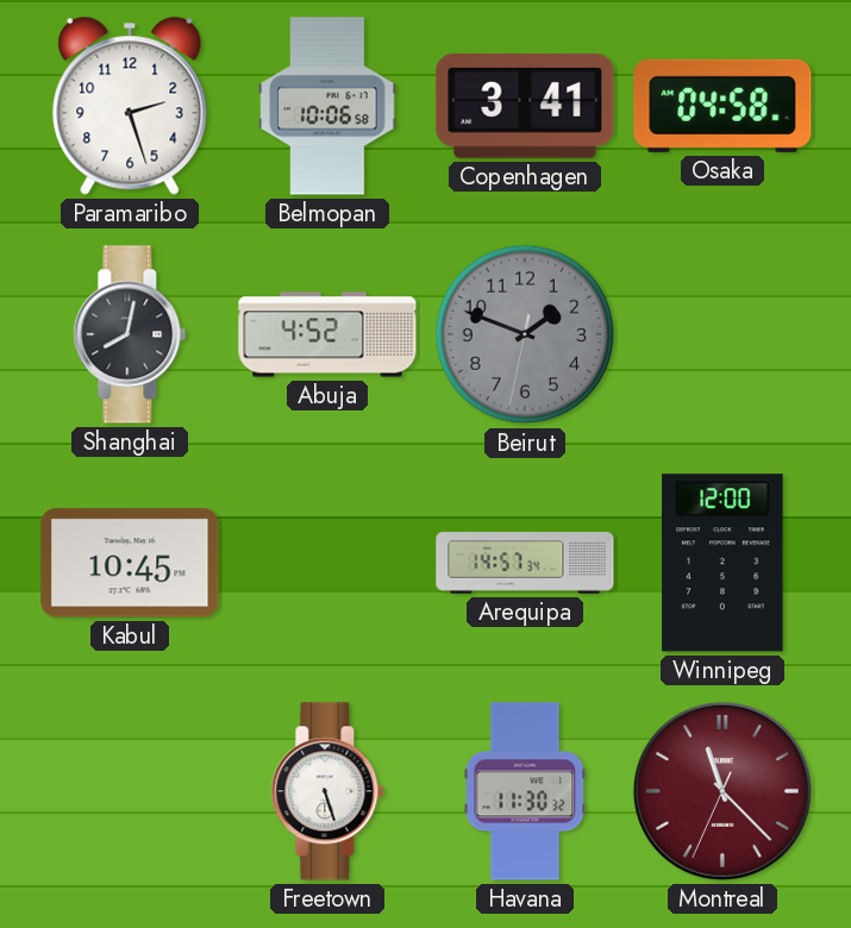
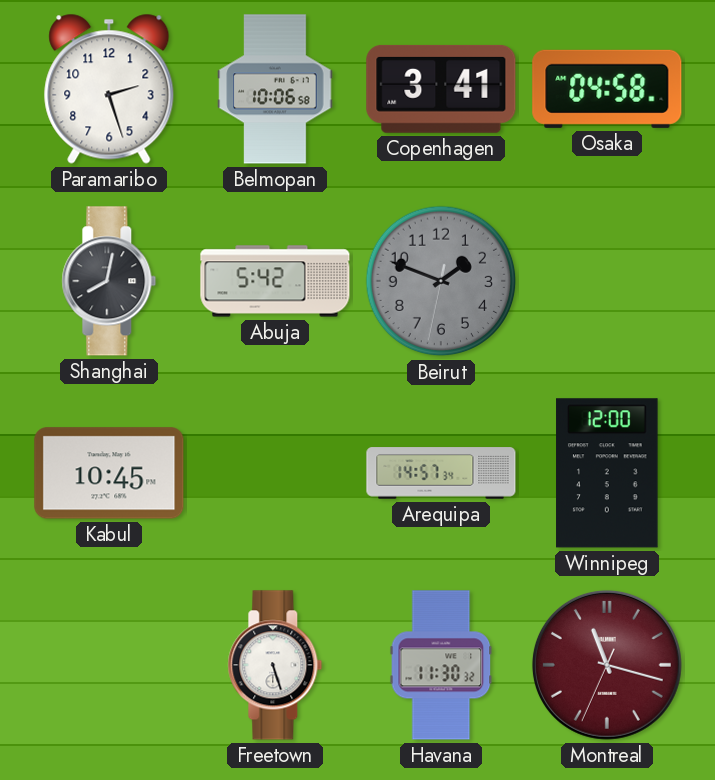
Abuja: 4:52 -> 5:42
Montreal: 11:22 -> 11:17
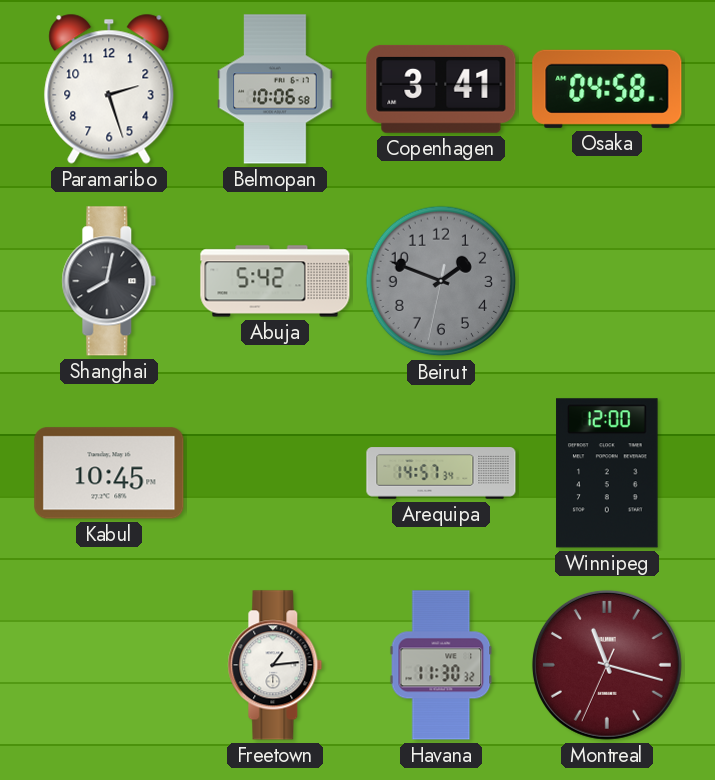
Freetown: 5:27 -> 1:14
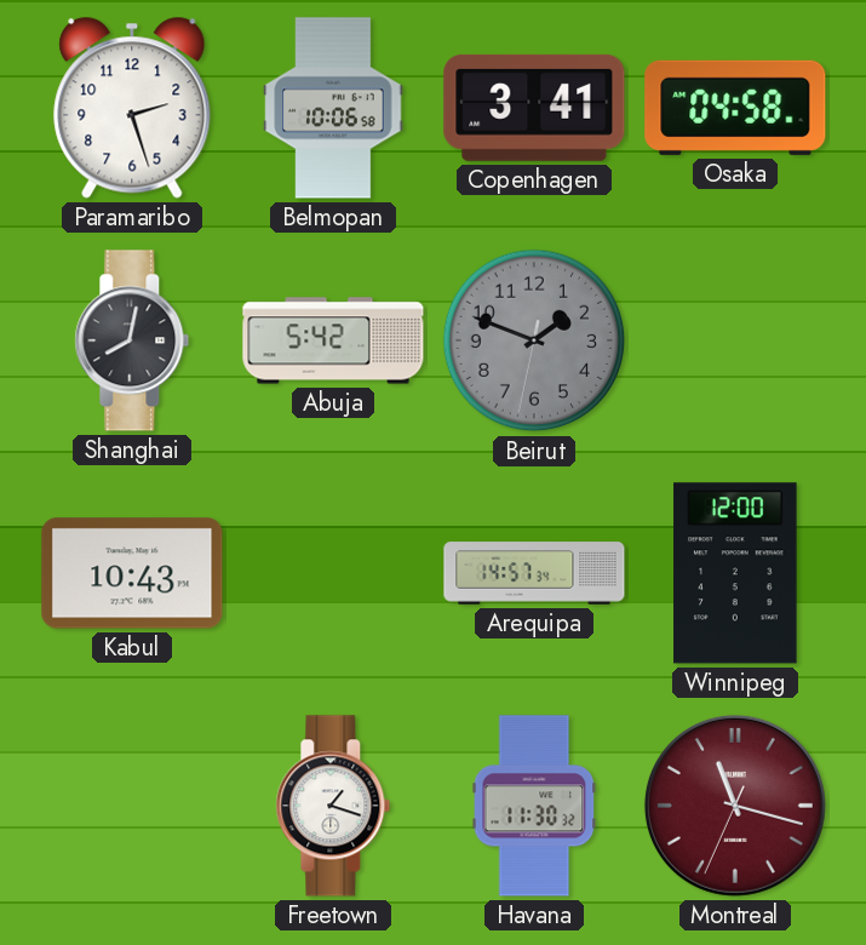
Kabul: 10:45 -> 10:43
Freetown: 1:14 -> 1:18
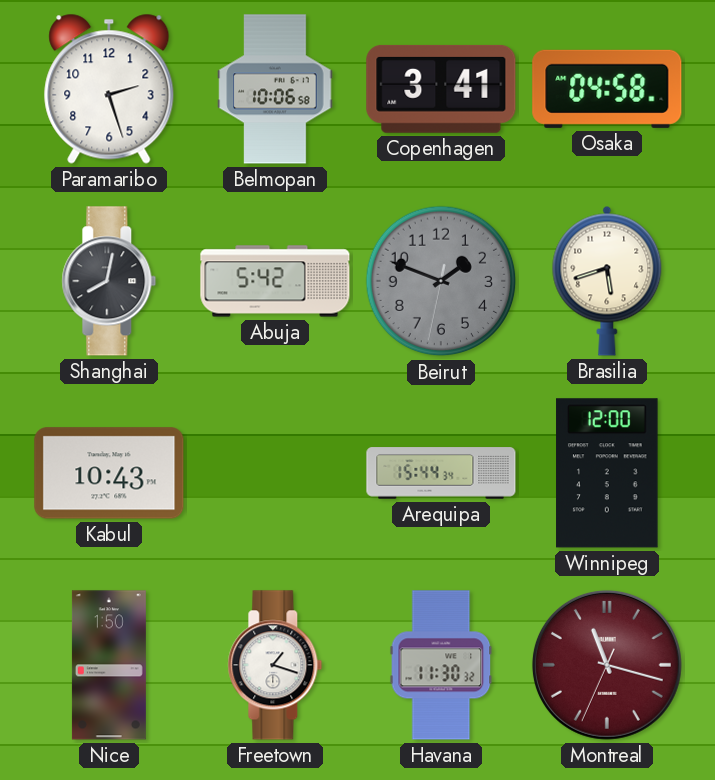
Brasilia: none -> 5:42
Arequipa: 14:57 -> 15:44
Nice: none -> 1:50
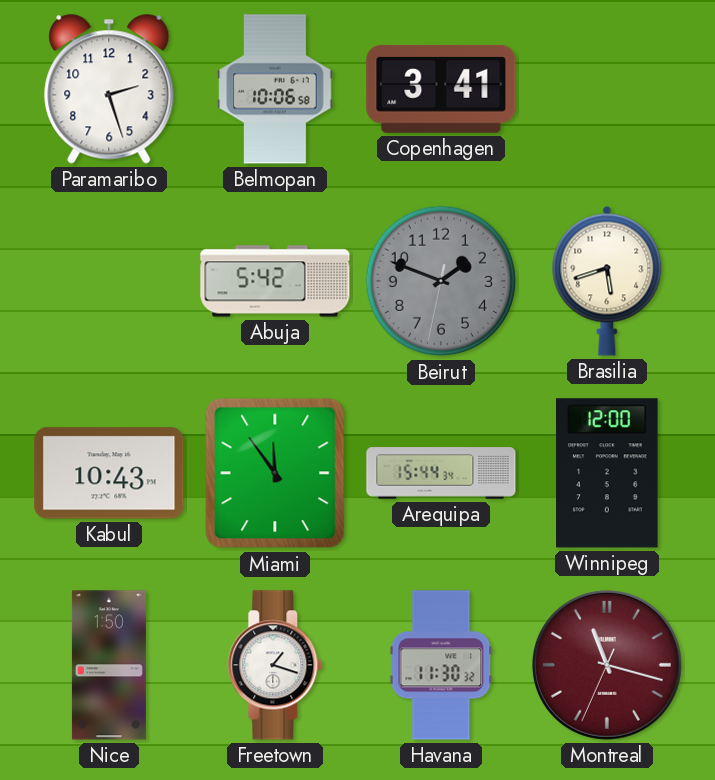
Osaka: 04:58 -> none
Shanghai: 8:02 -> none
Miami: none -> 11:54
